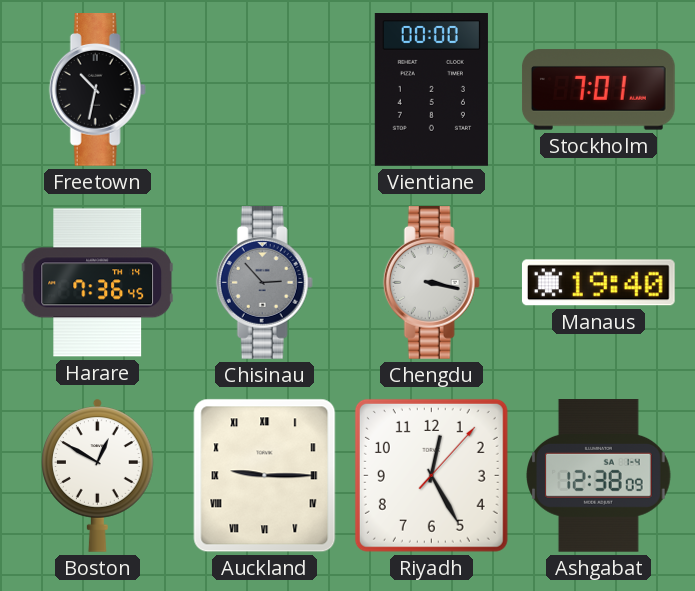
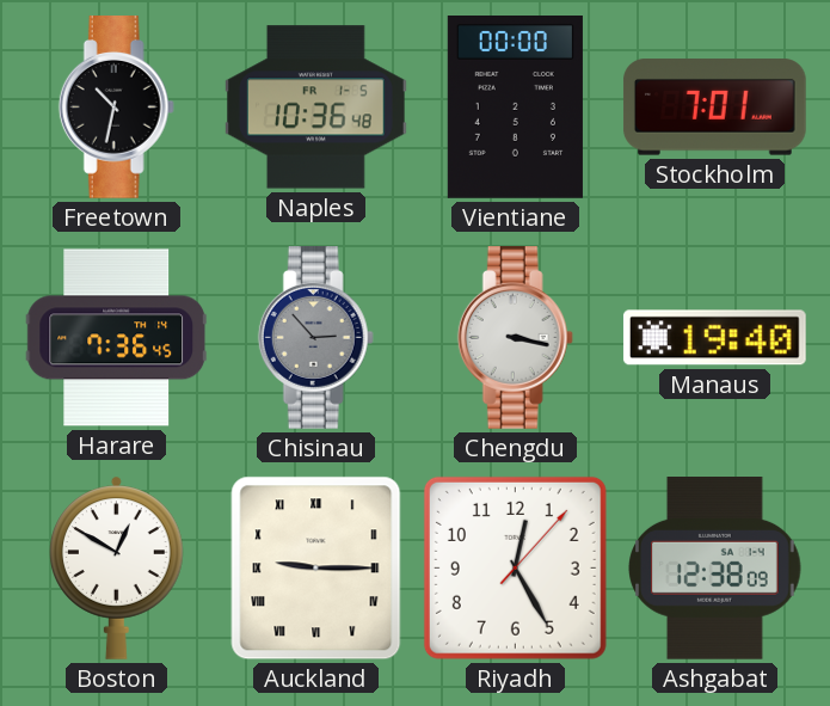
Naples: none -> 10:36
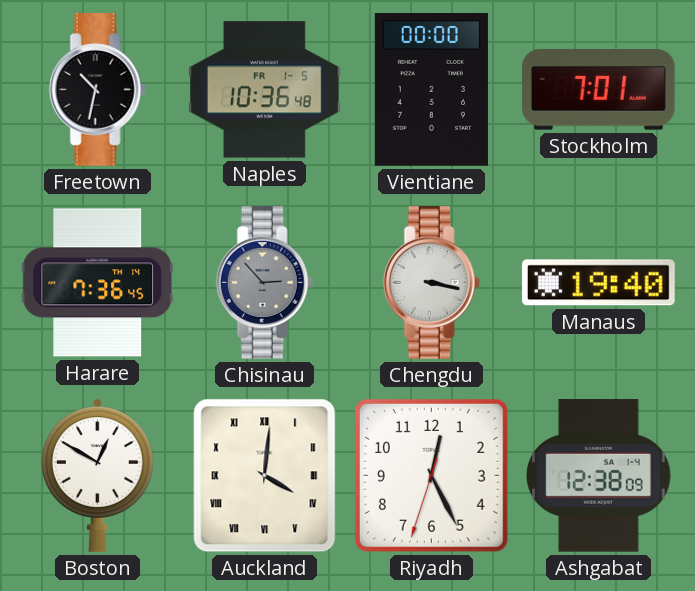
Auckland: 9:15 -> 4:01
Riyadh: 12:25:07 -> 12:25:33
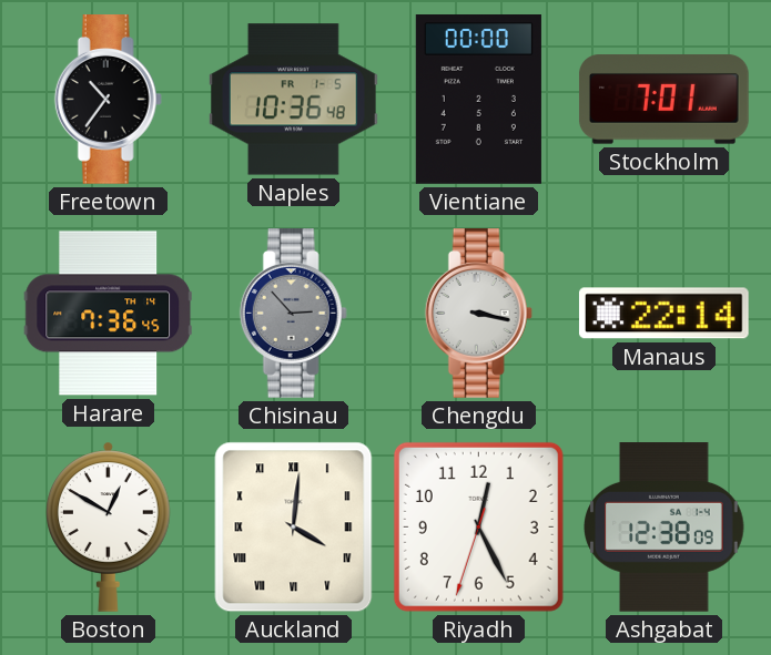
Freetown: 10:32 -> 10:36
Manaus: 19:40 -> 22:14
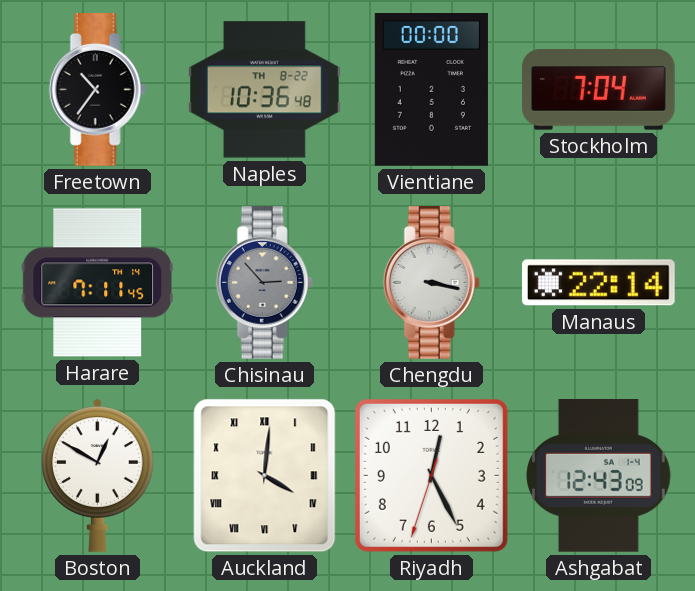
Naples date: FR 1-5 -> TH 8-22
Stockholm: 7:01 -> 7:04
Harare: 7:36 -> 7:11
Ashgabat: 12:38 -> 12:43
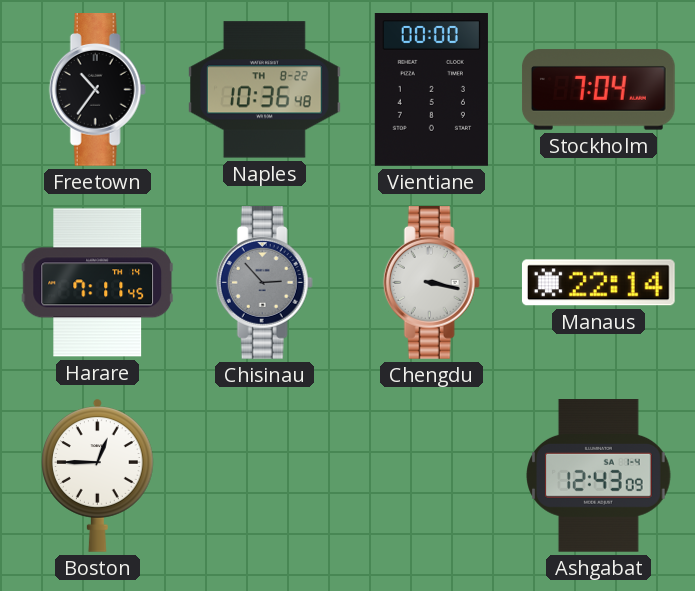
Boston: 12:50 -> 12:45
Auckland: 4:01 -> none
Riyadh: 12:25 -> none
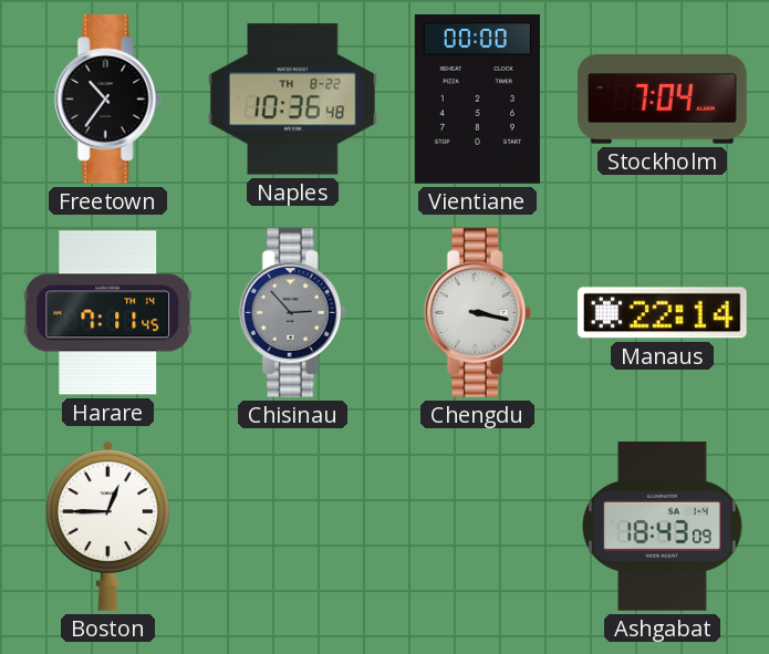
Ashgabat: 12:43 -> 18:43
